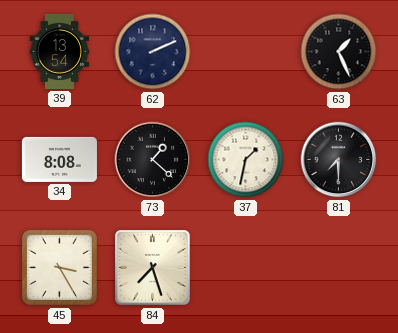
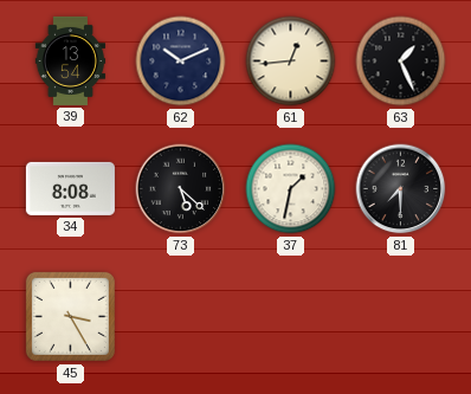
62: 2:11 -> 10:11
61: none -> 12:44
73: 1:22 -> 5:22
84: 7:27 -> none
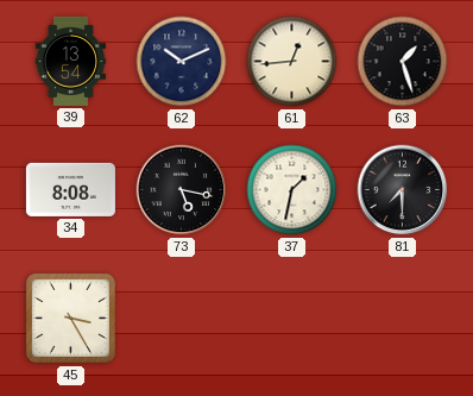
63: 1:26 -> 1:27
73: 5:22 -> 5:17
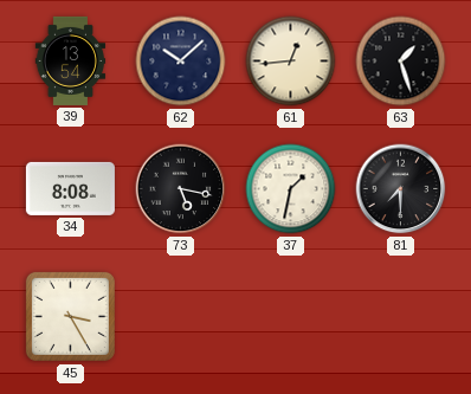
62: 10:11 -> 10:08
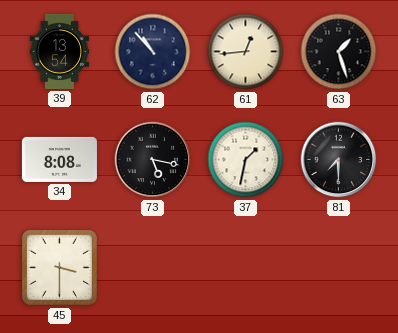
62: 10:08 -> 10:53
45: 3:25 -> 3:30
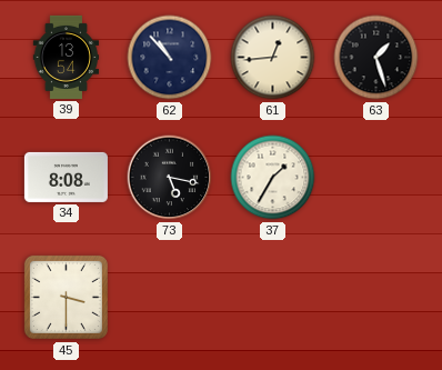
37: 1:32 -> 1:35
81: 7:30 -> none
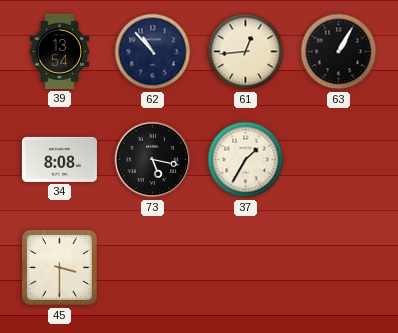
63: 1:27 -> 1:05
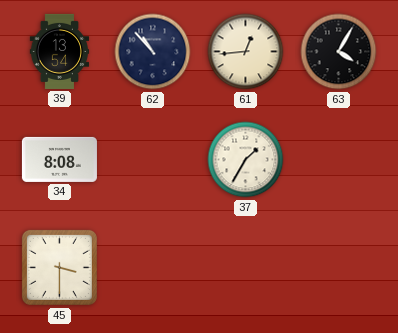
63: 1:05 -> 4:05
73: 5:17 -> none
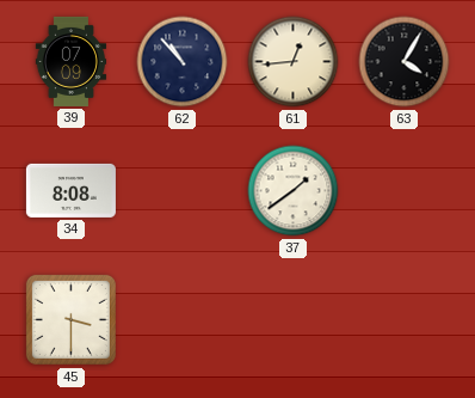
39: 13:54 -> 07:09
37: 1:35 -> 1:39
